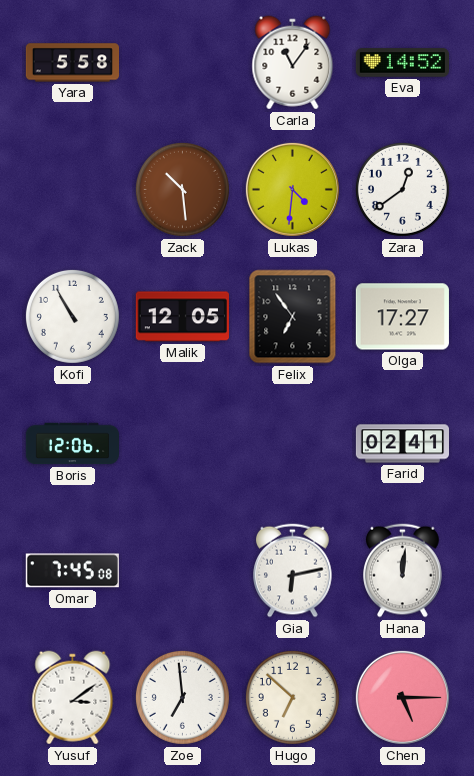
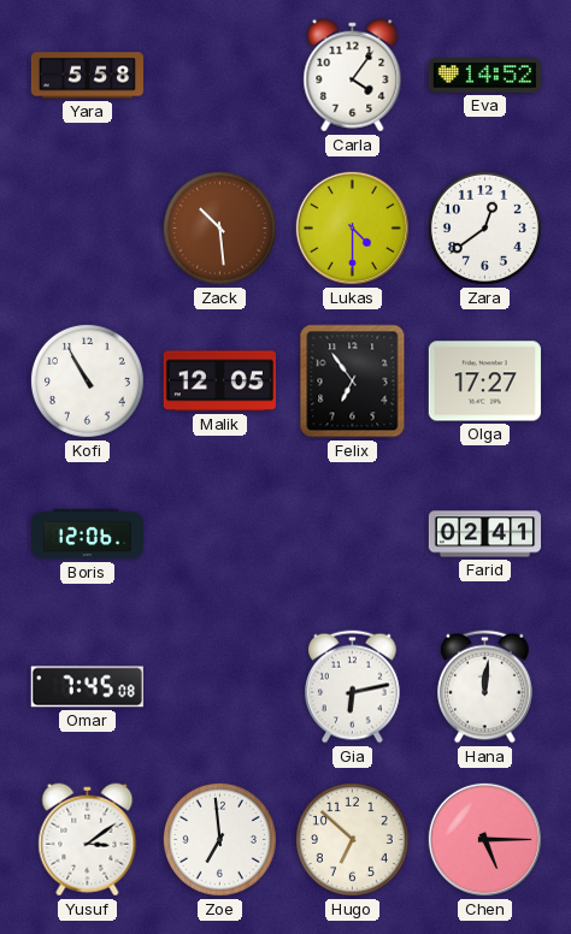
Carla: 11:06 -> 4:06
Lukas: 4:31 -> 4:30
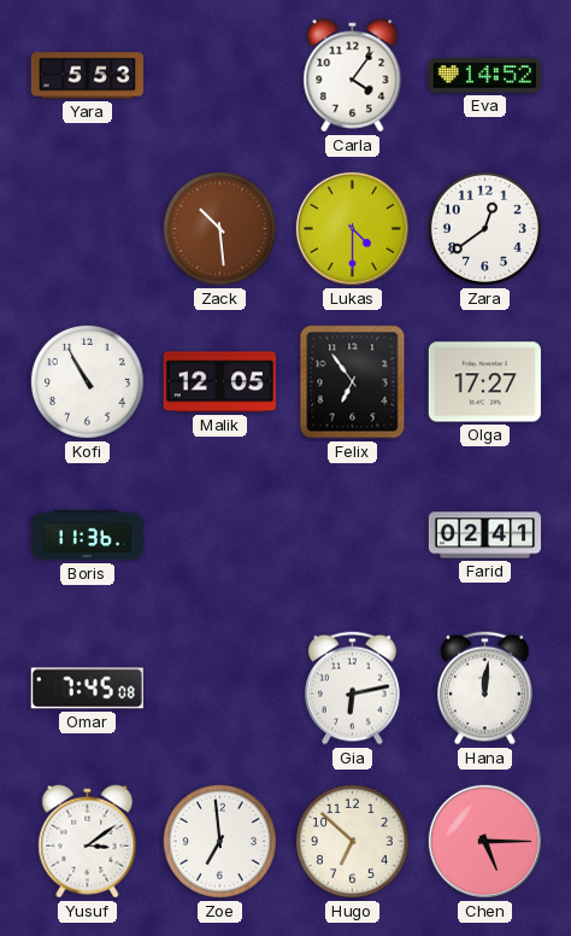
Yara: 5:58 -> 5:53
Boris: 12:06 -> 11:36
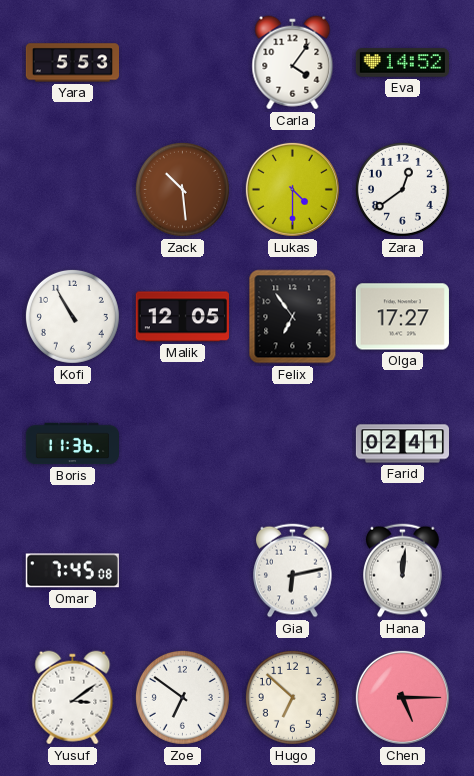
Zoe: 6:59 -> 6:51
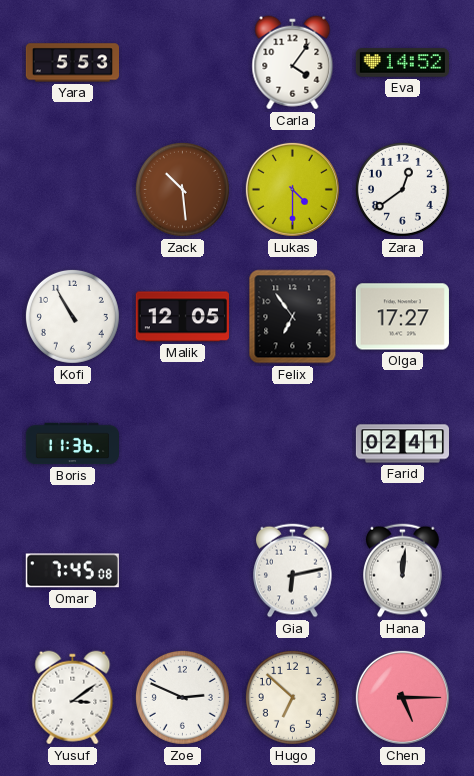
Zoe: 6:51 -> 2:49
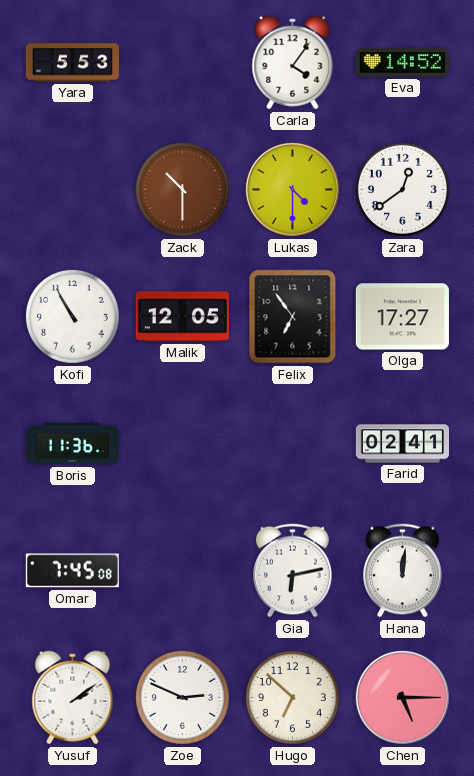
Zack: 10:29 -> 10:30
Yusuf: 3:09 -> 2:09
